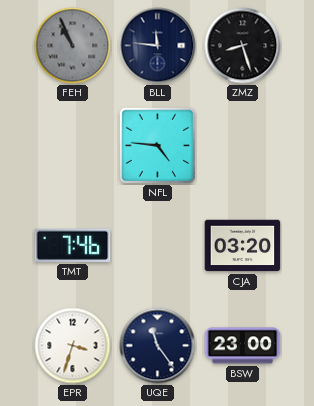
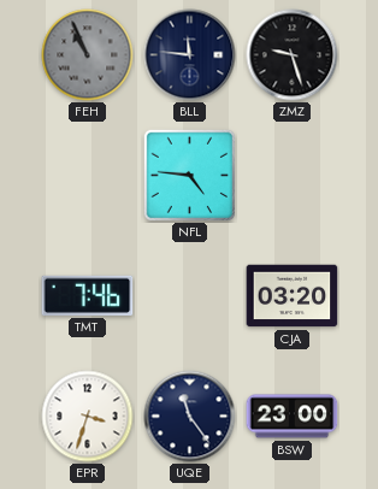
ZMZ: 8:27 -> 9:27
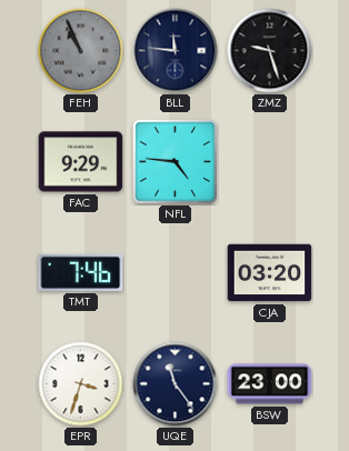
FAC: none -> 9:29
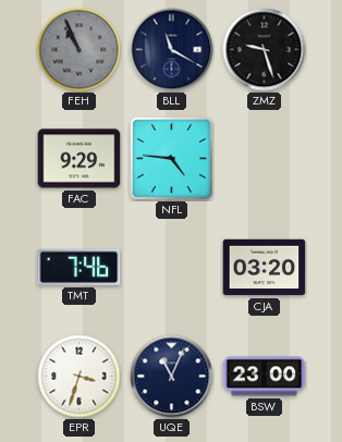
BLL: 11:46 -> 11:20
UQE: 11:24 -> 11:04
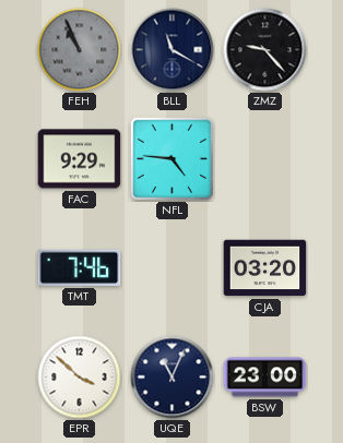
ZMZ: 9:27 -> 9:23
EPR: 3:33 -> 3:52
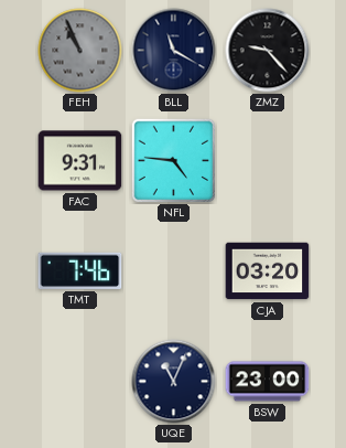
FAC: 9:29 -> 9:31
EPR: 3:52 -> none
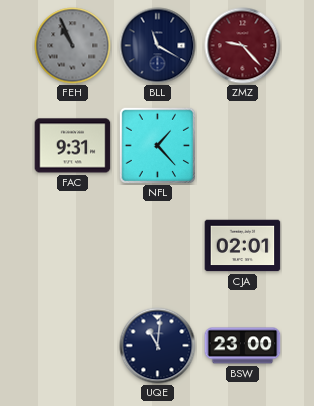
ZMZ dial: black -> burgundy
NFL: 4:46 -> 1:23
TMT: 7:46 -> none
CJA: 03:20 -> 02:01
UQE: 11:04 -> 11:01
